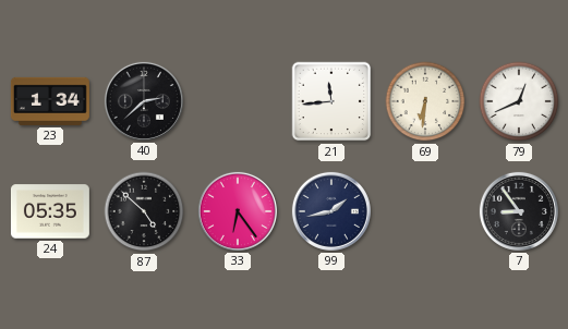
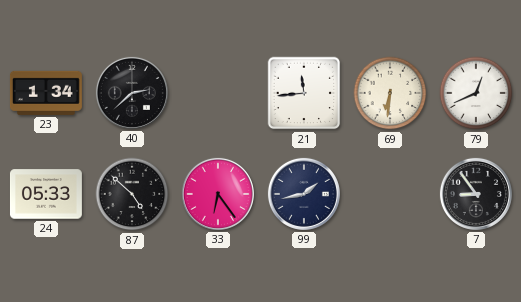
24: 05:35 -> 05:33
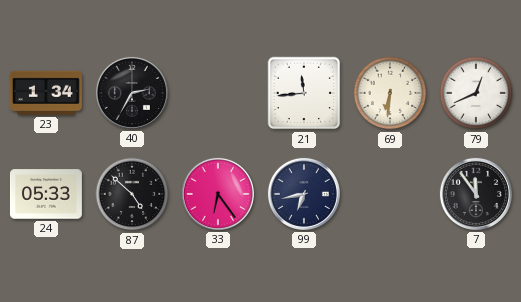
40: 2:38 -> 2:35
99: 1:43 -> 6:43
7: 8:54 -> 11:54
